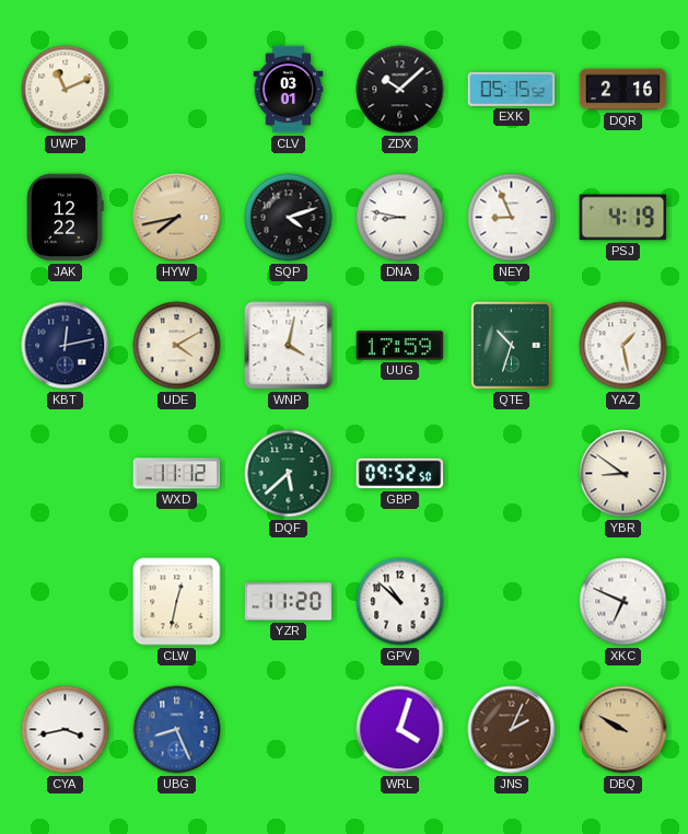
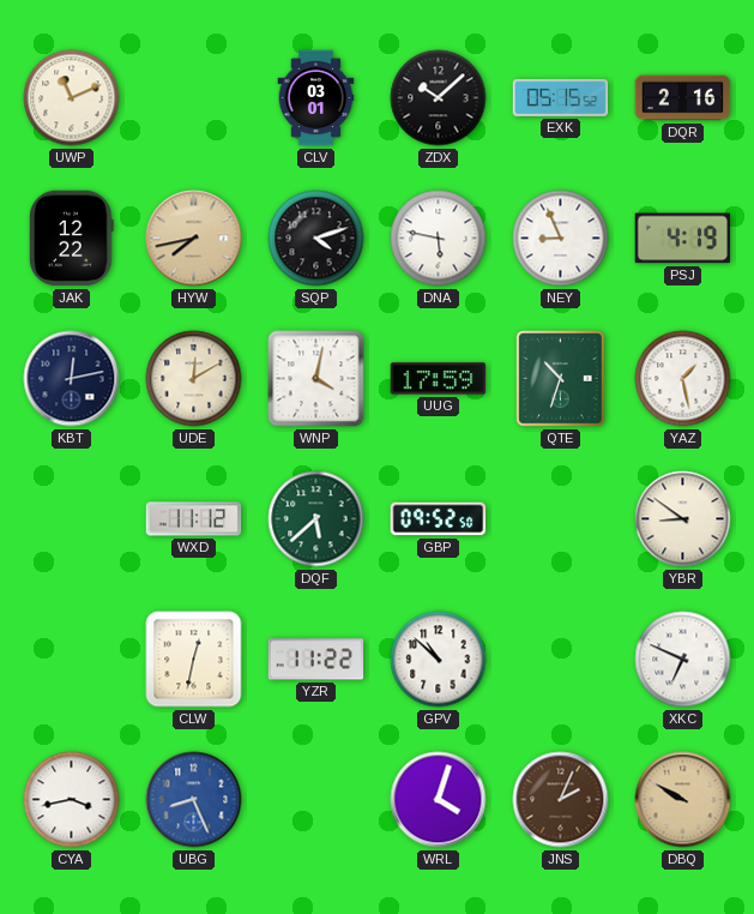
DNA: 8:47 -> 5:47
UDE: 4:10 -> 12:10
YZR: 11:20 -> 11:22
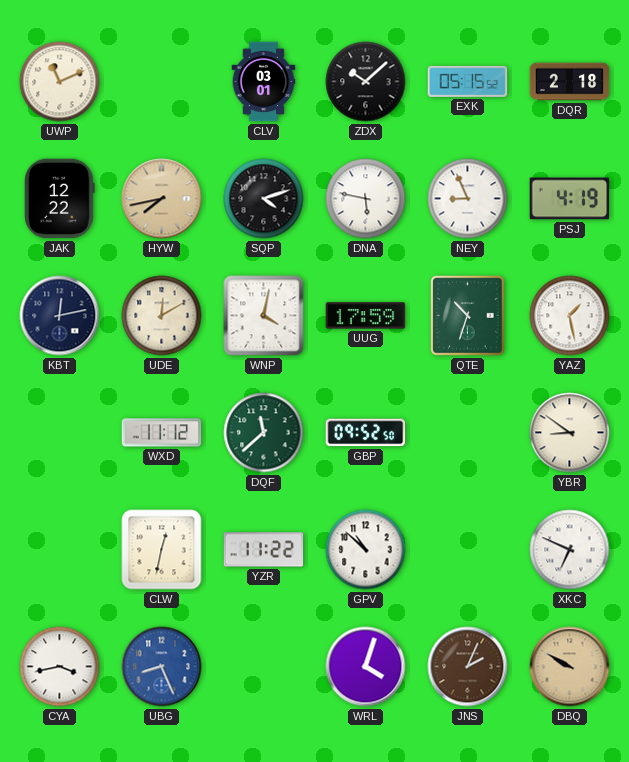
DQR: 2:16 -> 2:18
DQF: 5:38 -> 11:38
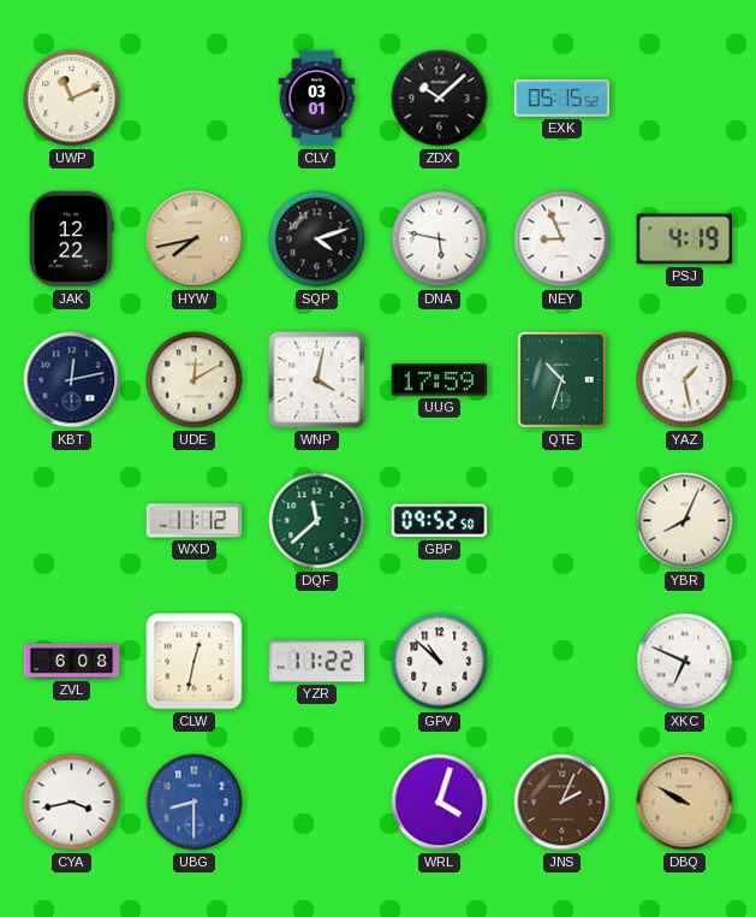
DQR: 2:18 -> none
YBR: 8:51 -> 8:04
ZVL: none -> 6:08
UBG: 8:26 -> 8:30
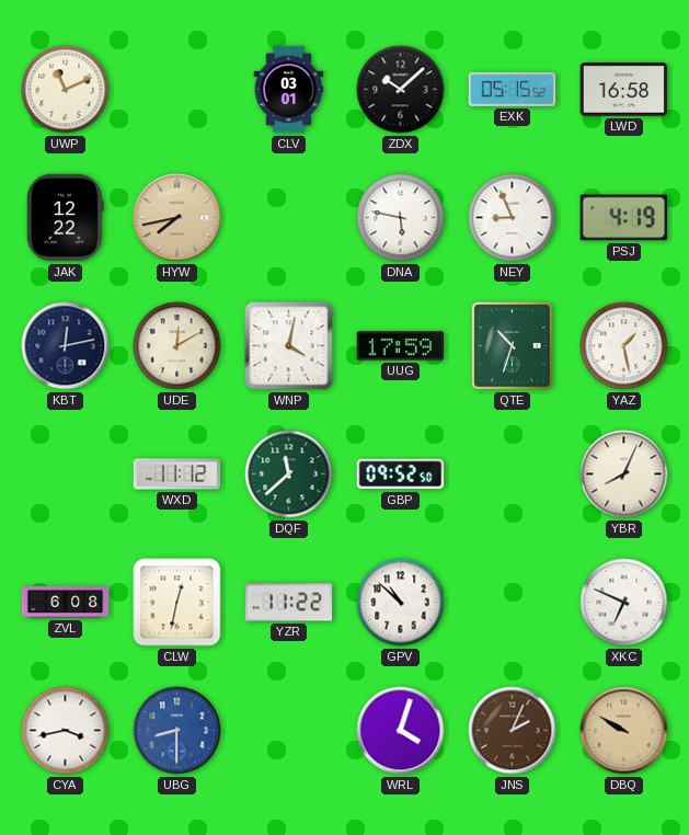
LWD: none -> 16:58
SQP: 4:12 -> none
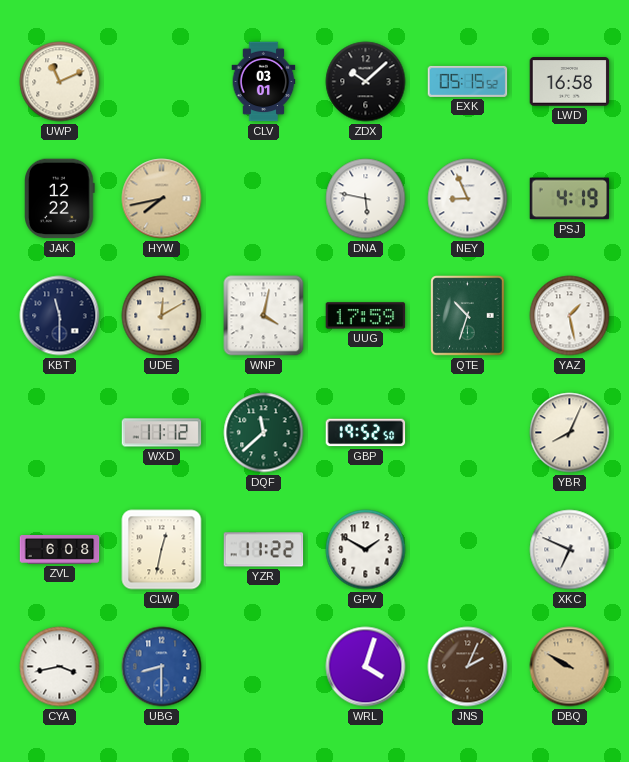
KBT: 12:13 -> 11:30
GBP: 09:52 -> 19:52
GPV: 10:52 -> 1:50
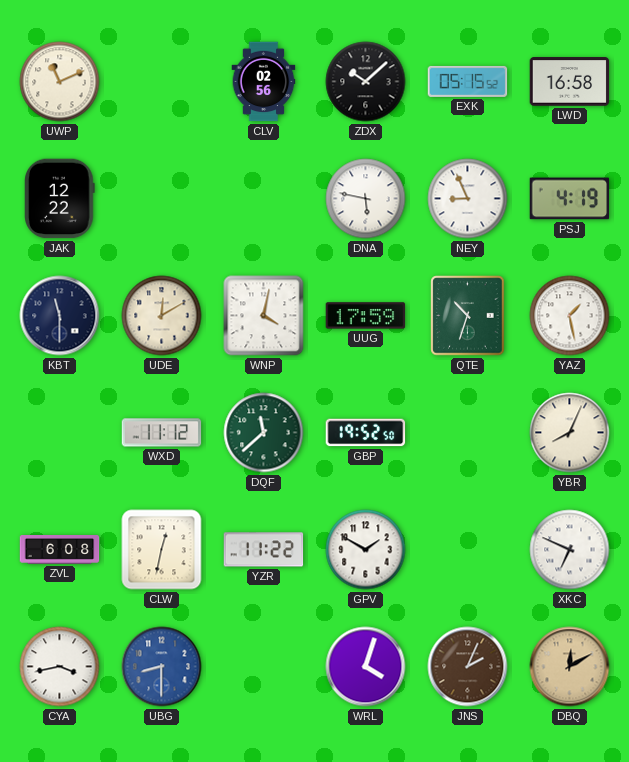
CLV: 03:01 -> 02:56
HYW: 7:43 -> none
DBQ: 9:50 -> 12:10
